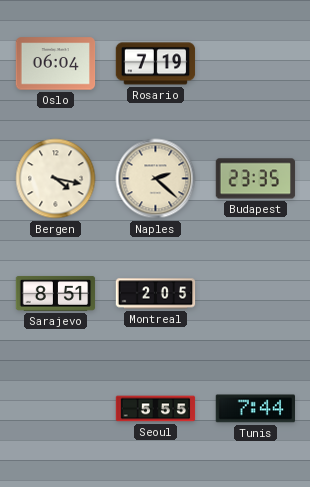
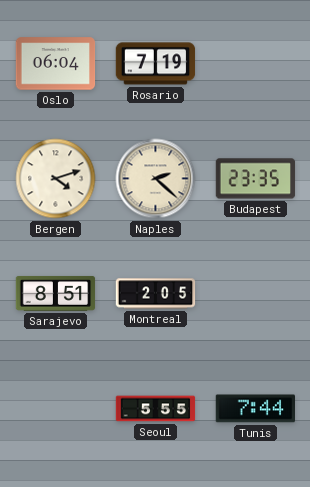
Bergen: 4:17 -> 4:12
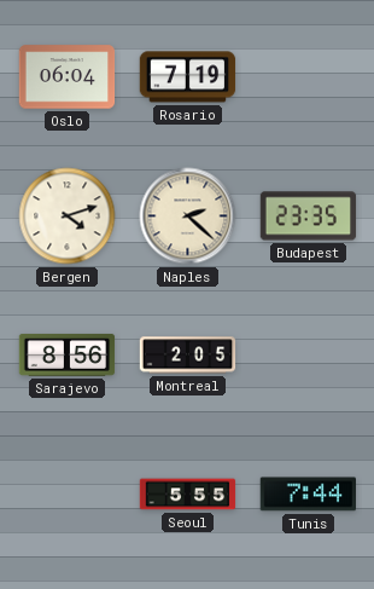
Sarajevo: 8:51 -> 8:56
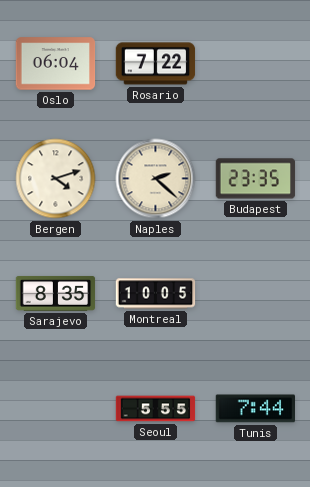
Rosario: 7:19 -> 7:22
Sarajevo: 8:56 -> 8:35
Montreal: 2:05 -> 10:05
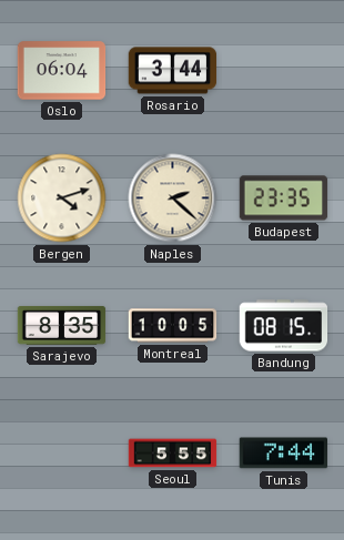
Rosario: 7:22 -> 3:44
Bandung: none -> 08:15
